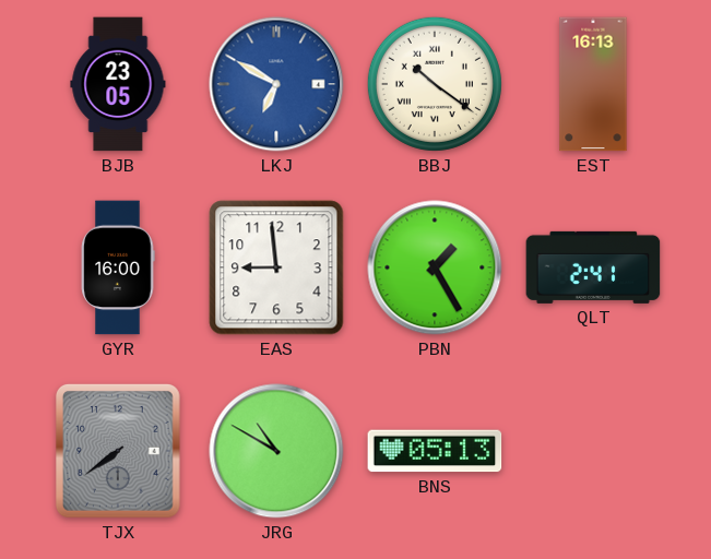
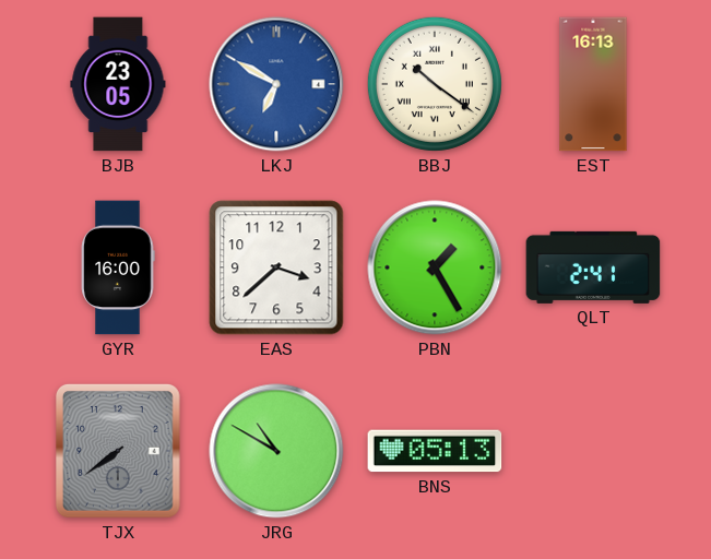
EAS: 8:59 -> 3:38
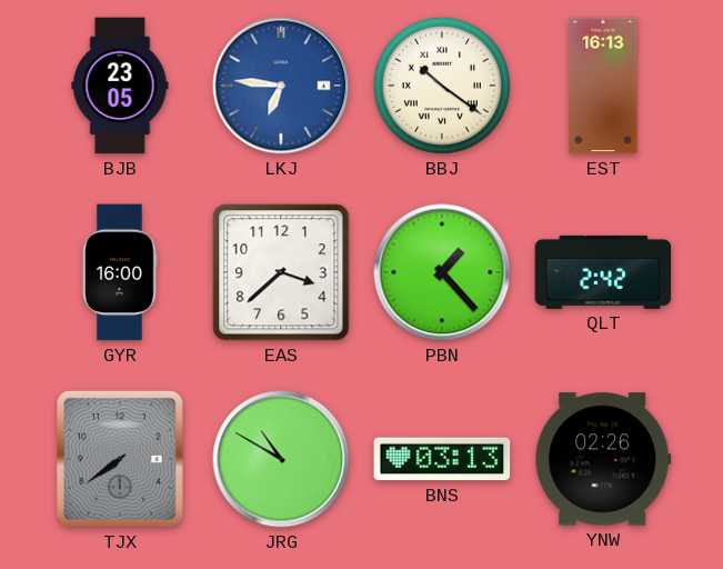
LKJ: 6:50 -> 6:46
PBN: 1:25 -> 1:23
QLT: 2:41 -> 2:42
BNS: 05:13 -> 03:13
YNW: none -> 02:26
